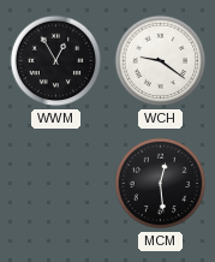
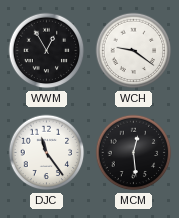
DJC: none -> 11:24
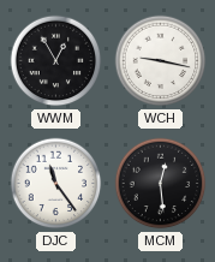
WCH: 9:21 -> 9:17
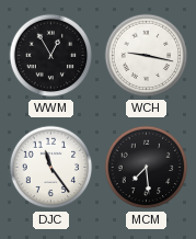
MCM: 12:29 -> 7:29
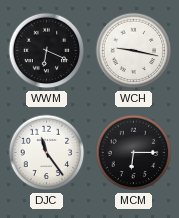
WWM: 12:55 -> 6:19
MCM: 7:29 -> 6:15
